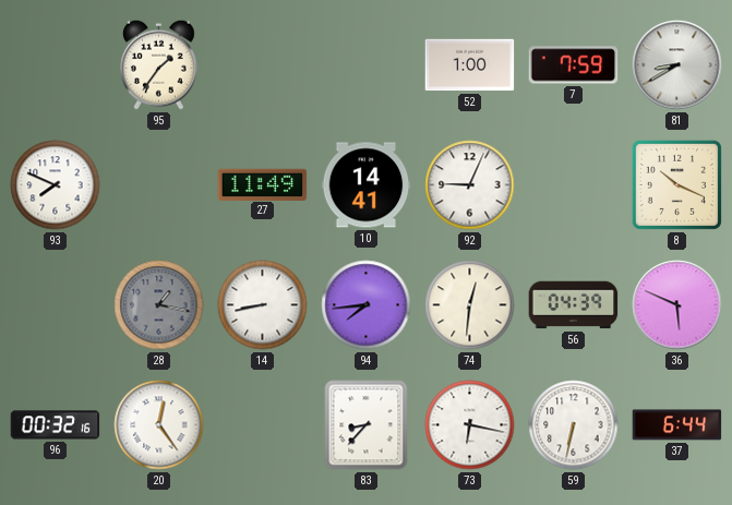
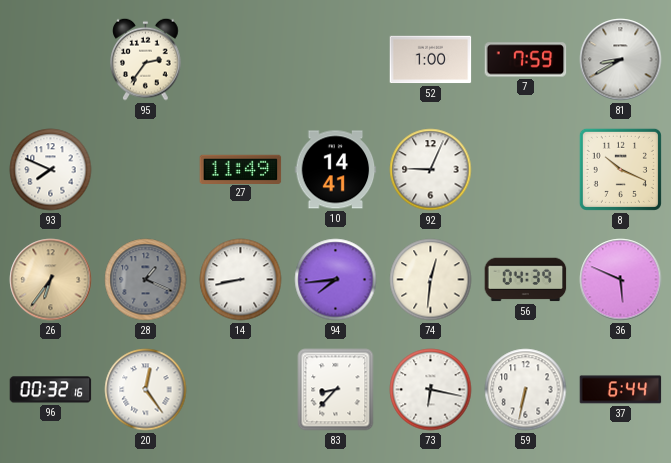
95: 1:36 -> 2:36
26: none -> 6:36
28: 1:17 -> 1:19
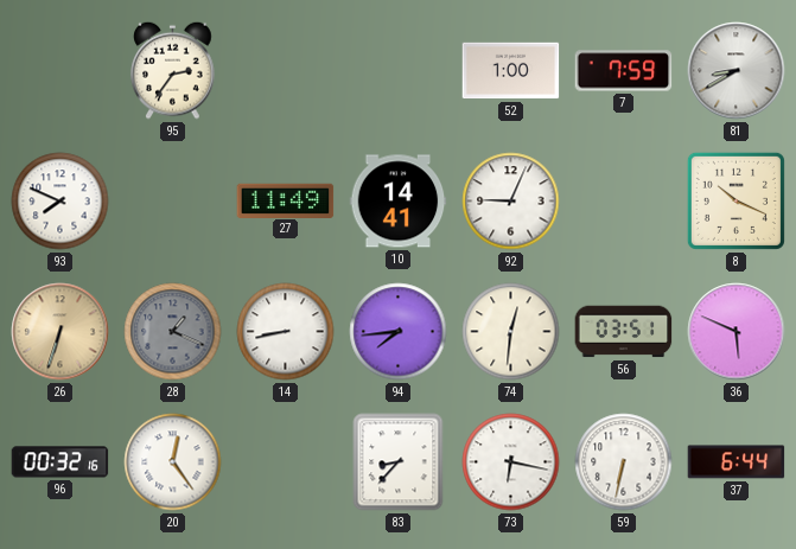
26: 6:36 -> 6:33
56: 04:39 -> 03:51
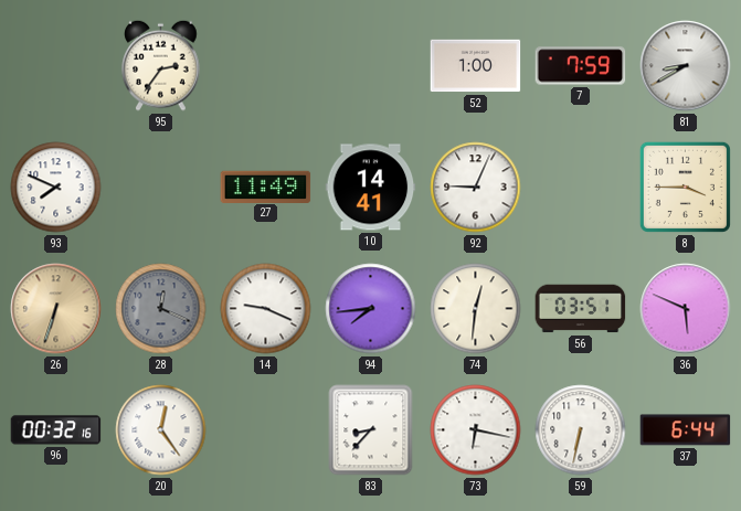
8: 10:19 -> 3:45
28: 1:19 -> 12:19
14: 8:43 -> 9:19
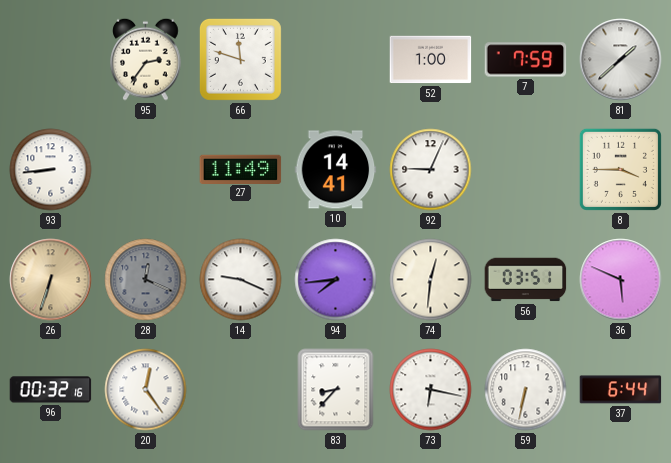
66: none -> 11:48
81: 8:40 -> 1:38
93: 7:49 -> 8:44
